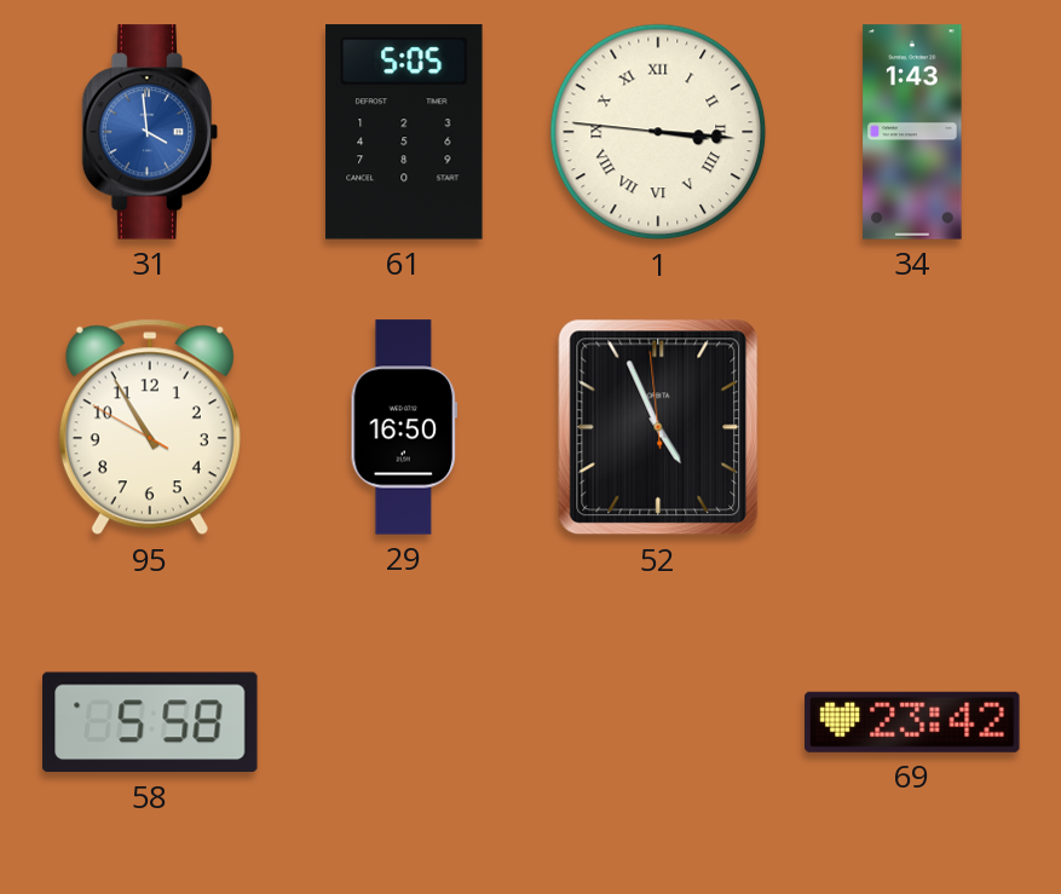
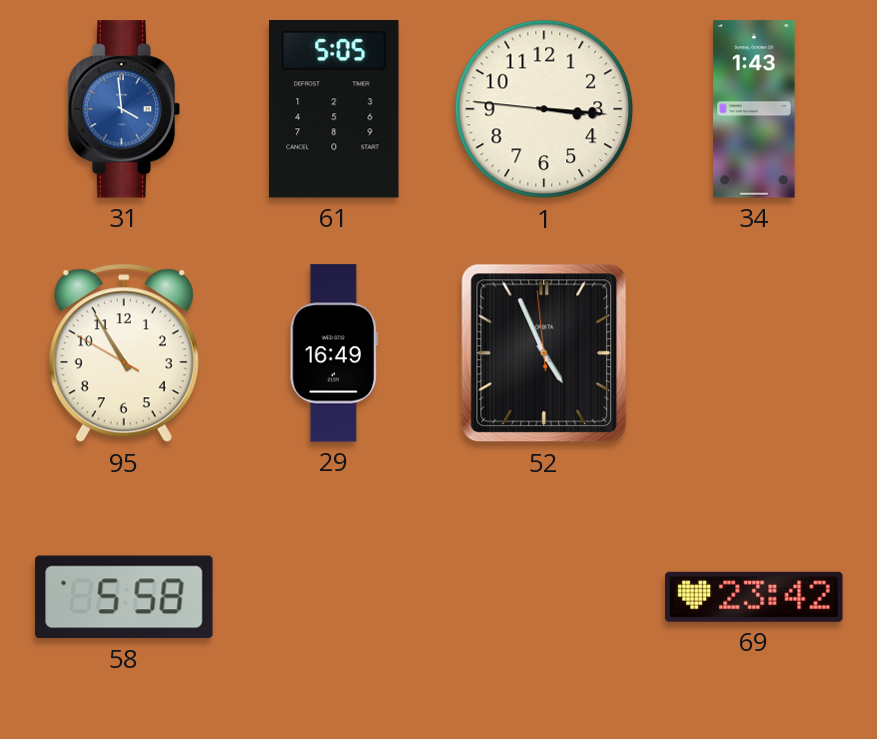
1 numerals: Roman -> Arabic
29: 16:50 -> 16:49
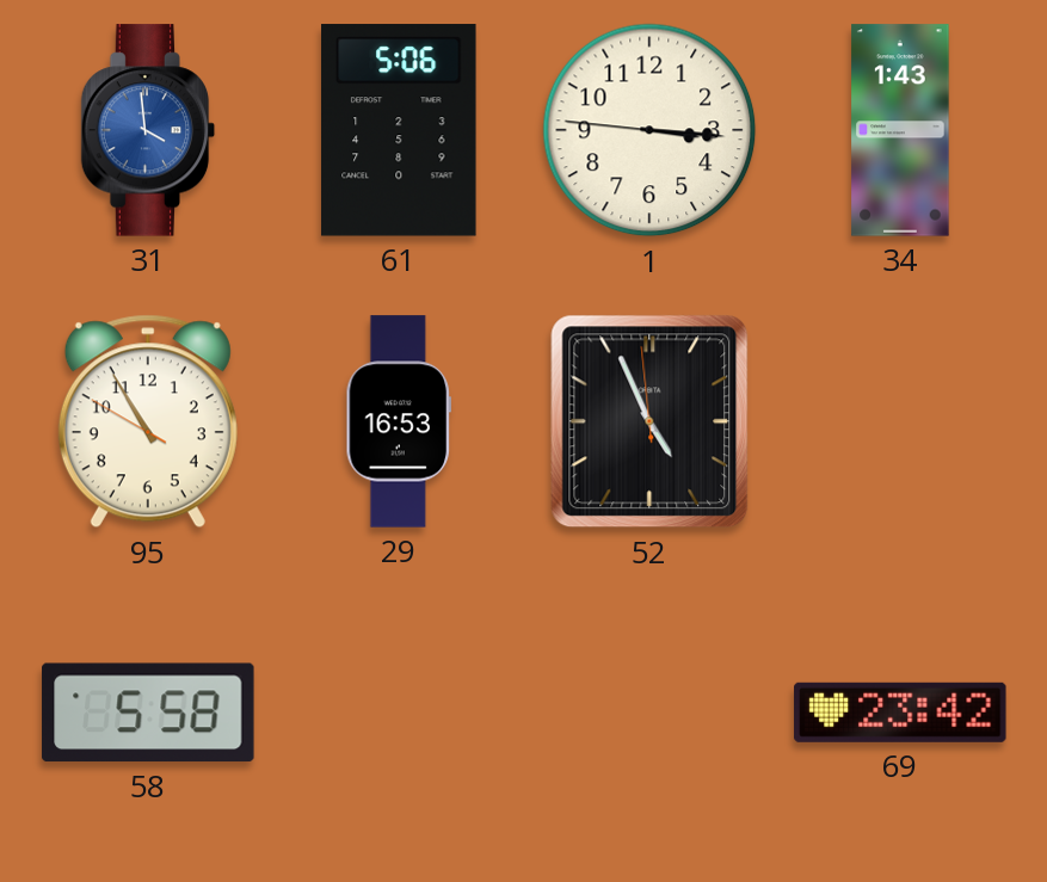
61: 5:05 -> 5:06
29: 16:49 -> 16:53
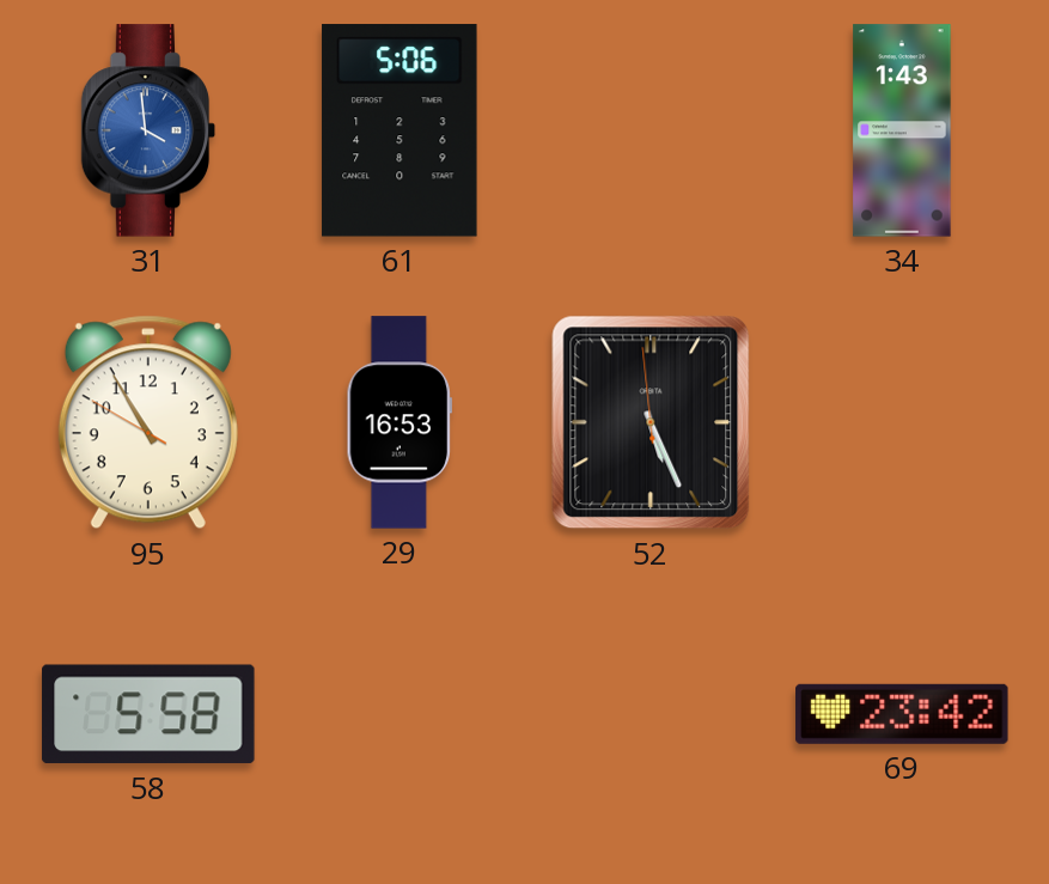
1: 3:15 -> none
52: 4:55 -> 5:25
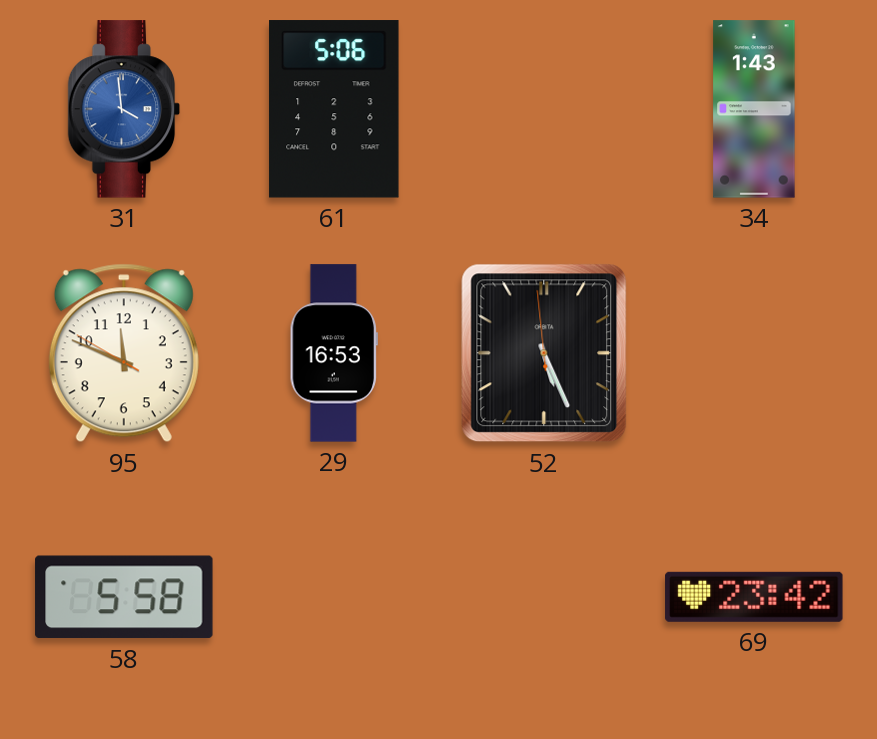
95: 10:54 -> 11:48
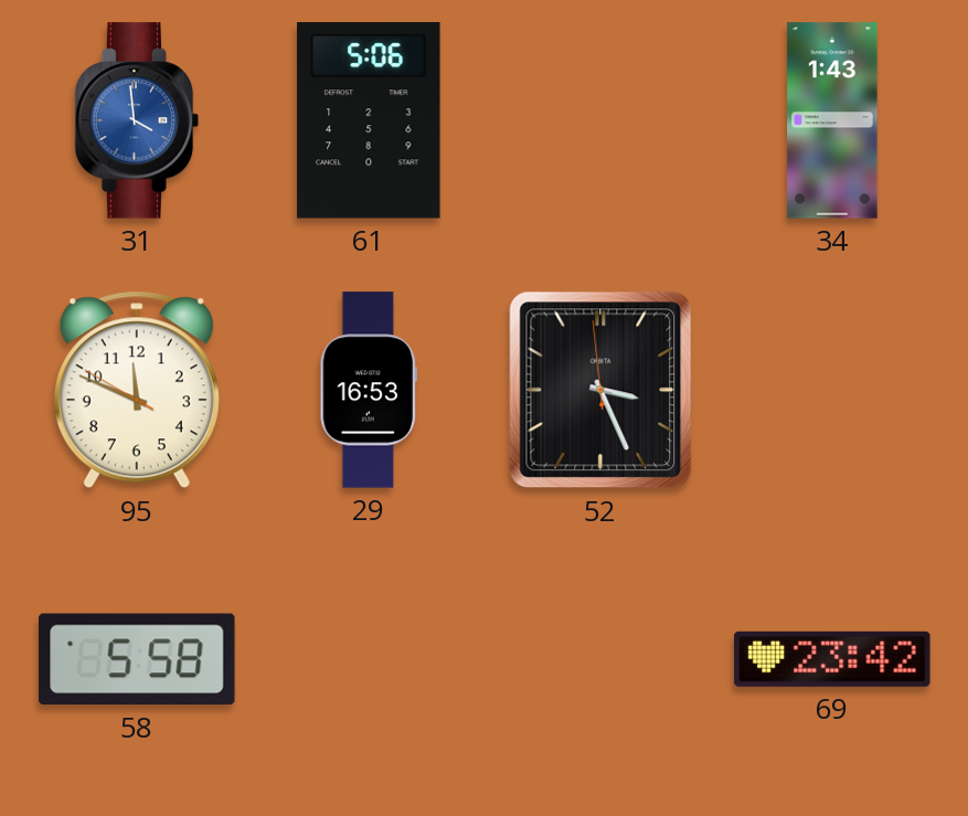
52: 5:25 -> 3:25
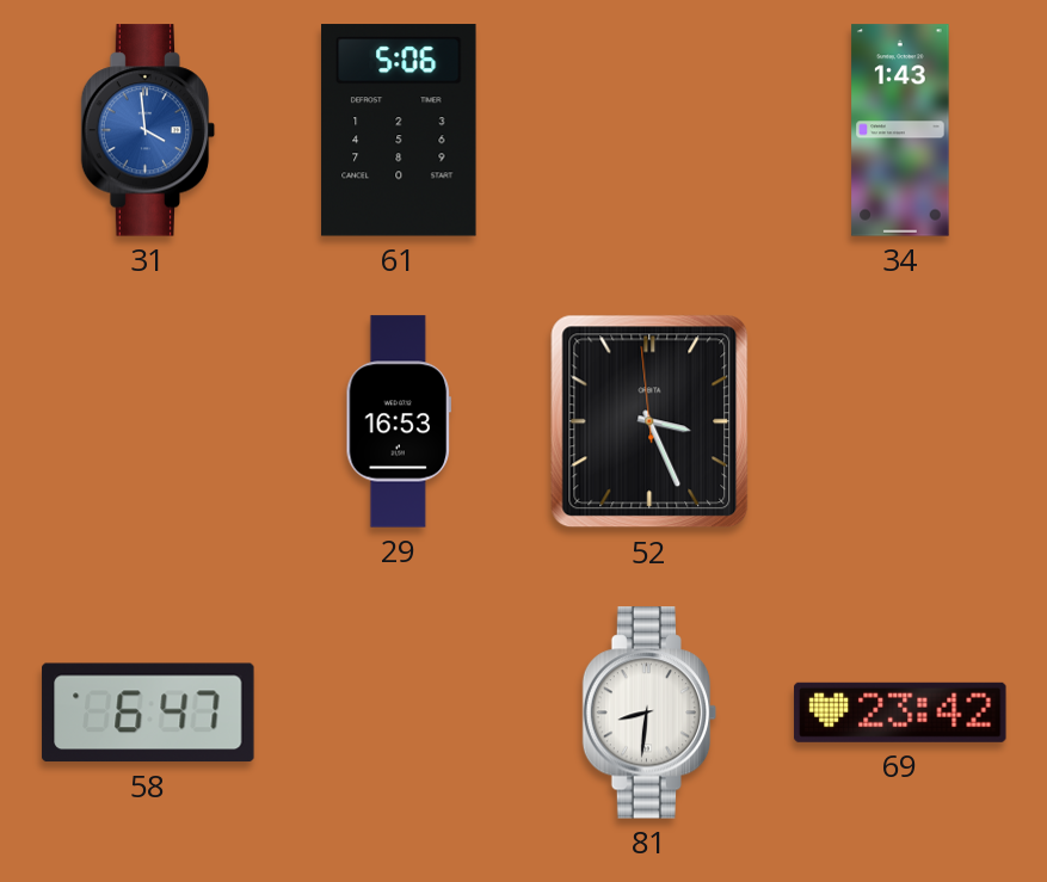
95: 11:48 -> none
58: 5:58 -> 6:47
81: none -> 8:31
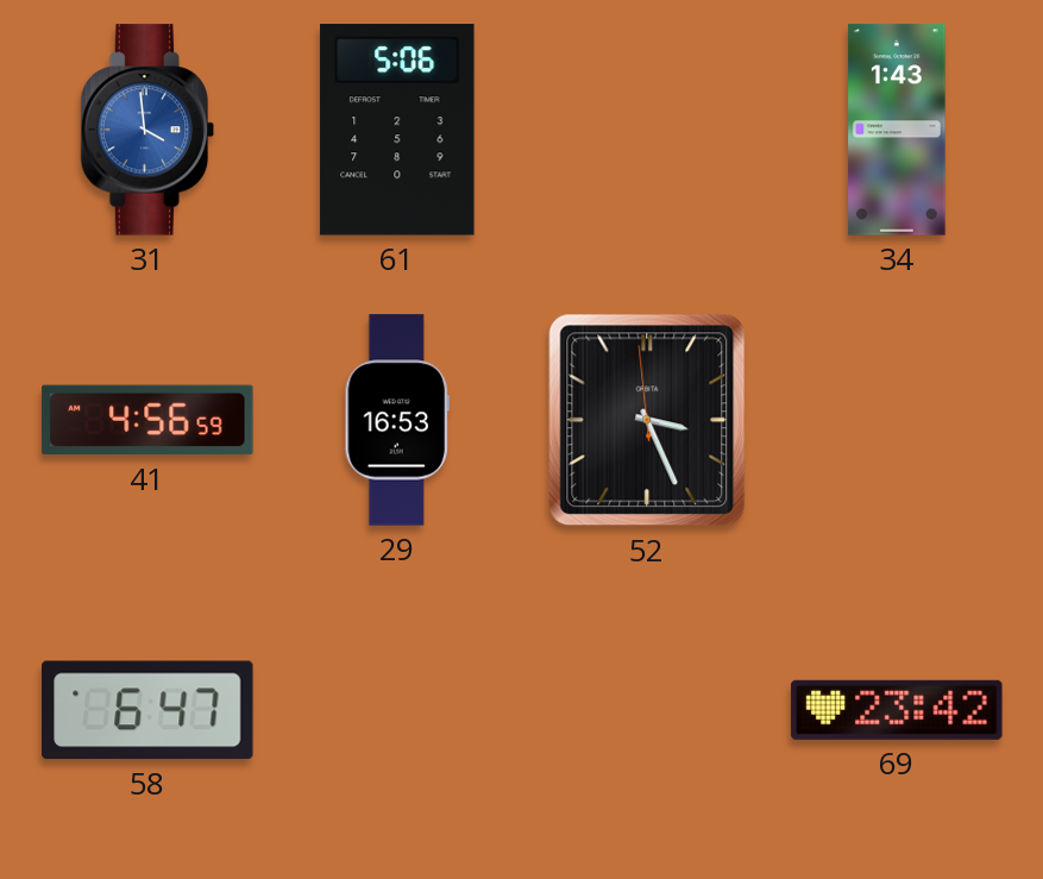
41: none -> 4:56
81: 8:31 -> none
